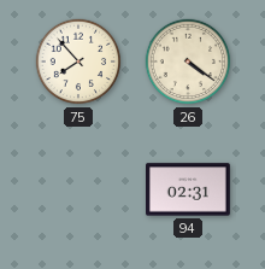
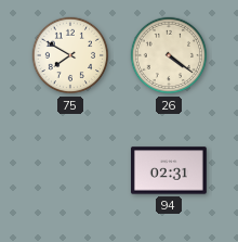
75: 7:53 -> 7:50
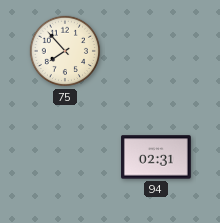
75: 7:50 -> 7:53
26: 4:21 -> none
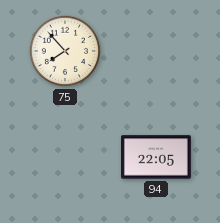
94: 02:31 -> 22:05
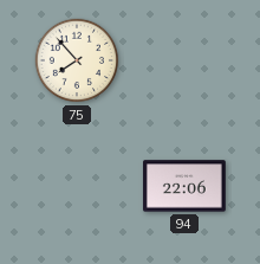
94: 22:05 -> 22:06
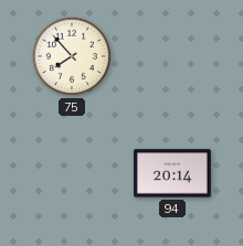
94: 22:06 -> 20:14
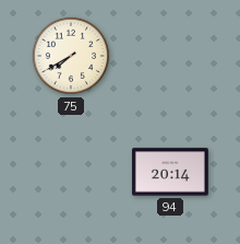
75: 7:53 -> 7:40
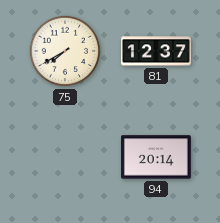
81: none -> 12:37
